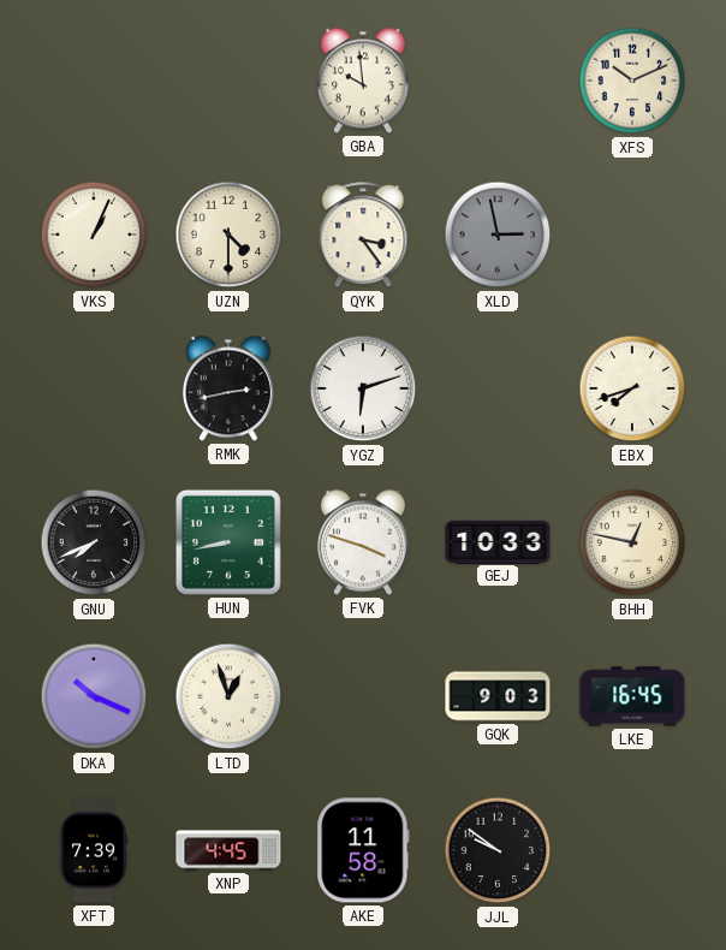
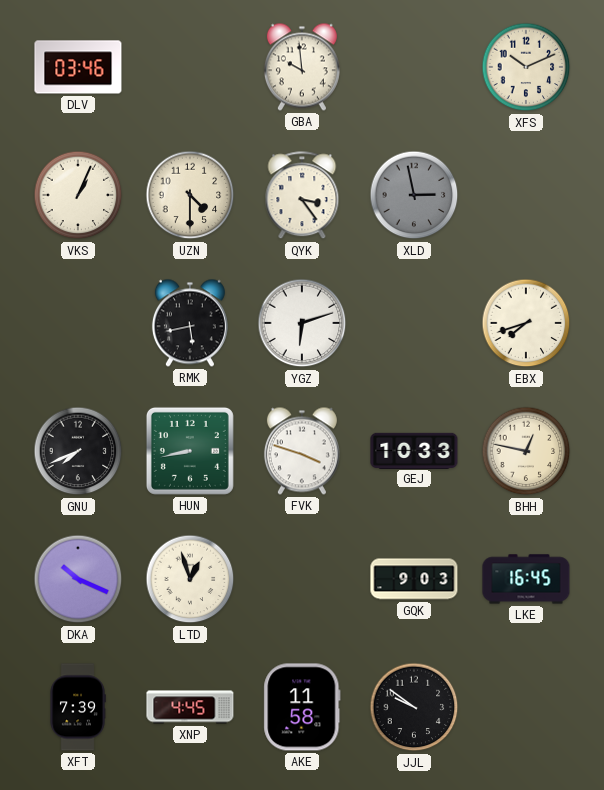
DLV: none -> 03:46
RMK: 2:43 -> 5:43
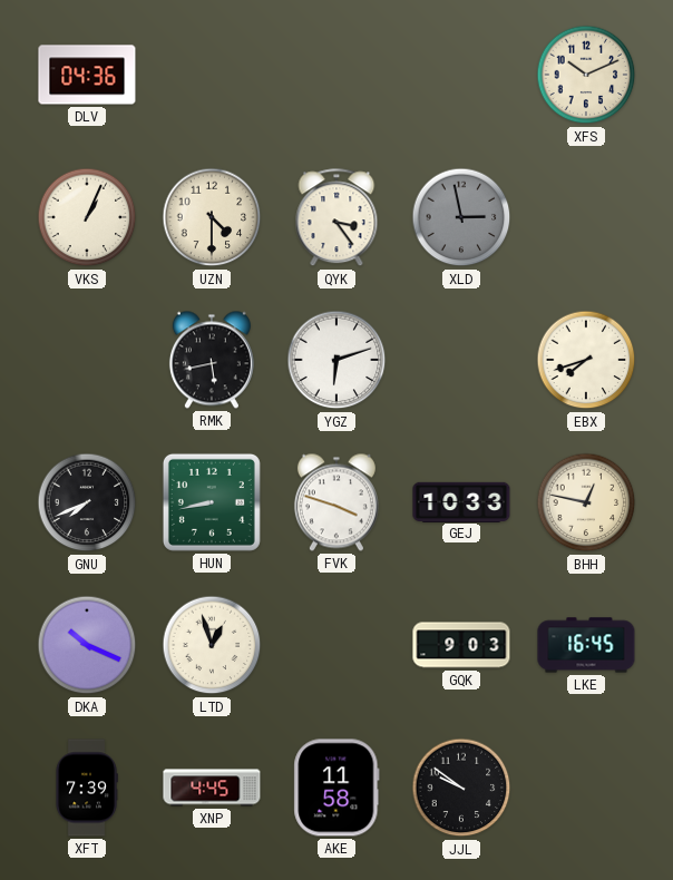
DLV: 03:46 -> 04:36
GBA: 9:59 -> none
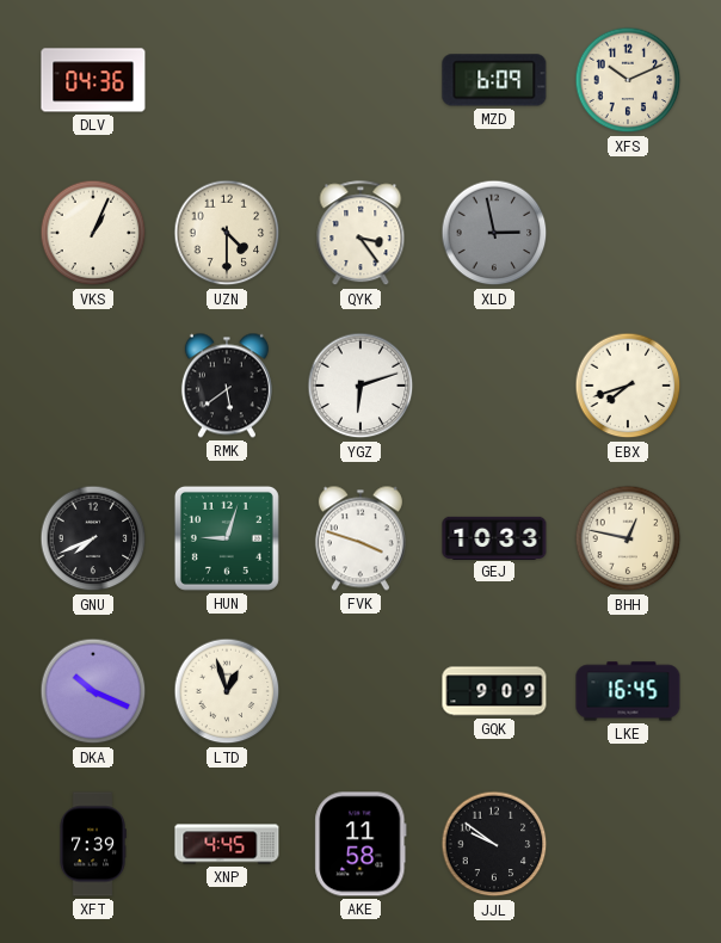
MZD: none -> 6:09
RMK: 5:43 -> 5:39
HUN: 8:43 -> 9:03
GQK: 9:03 -> 9:09
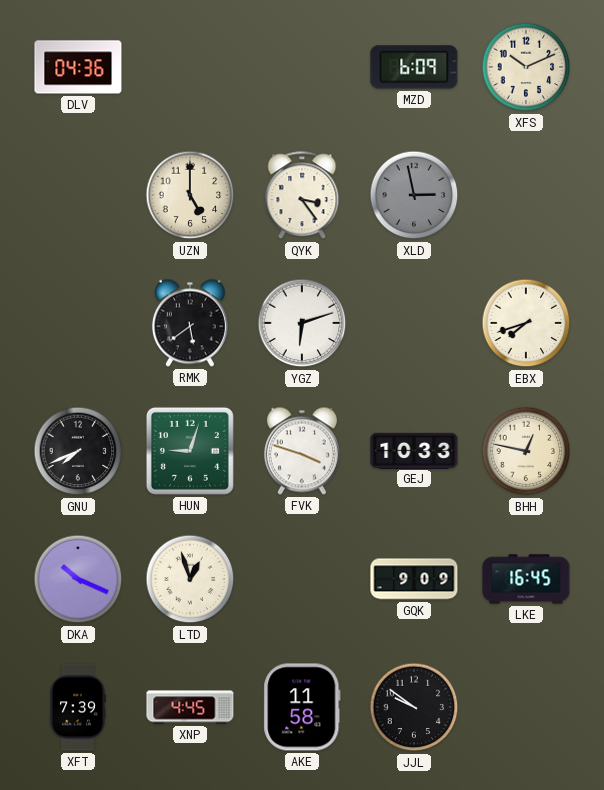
VKS: 1:04 -> none
UZN: 4:30 -> 5:00
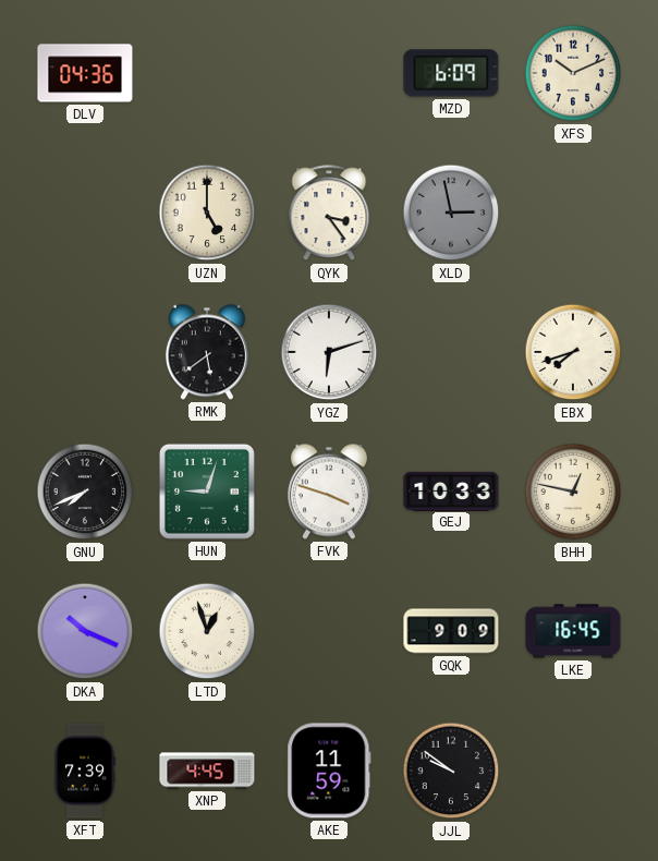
AKE: 11:58 -> 11:59
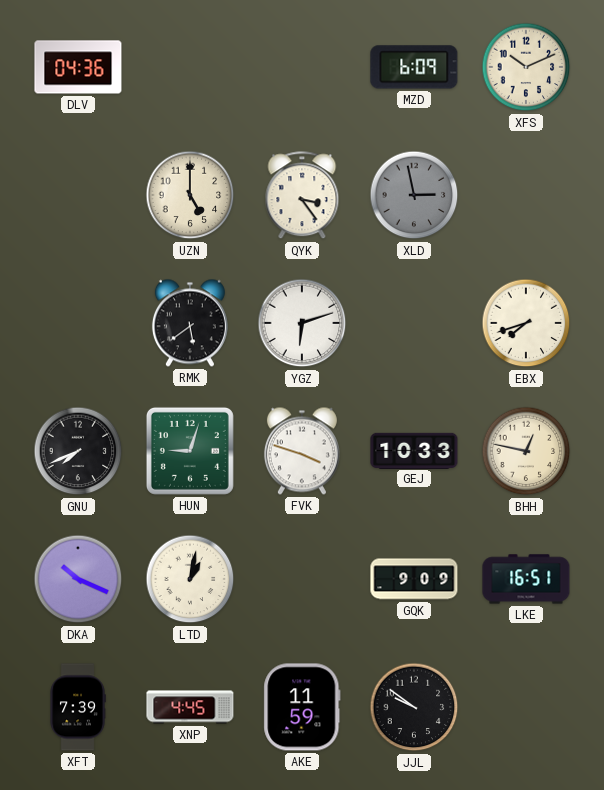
LTD: 12:57 -> 1:02
LKE: 16:45 -> 16:51
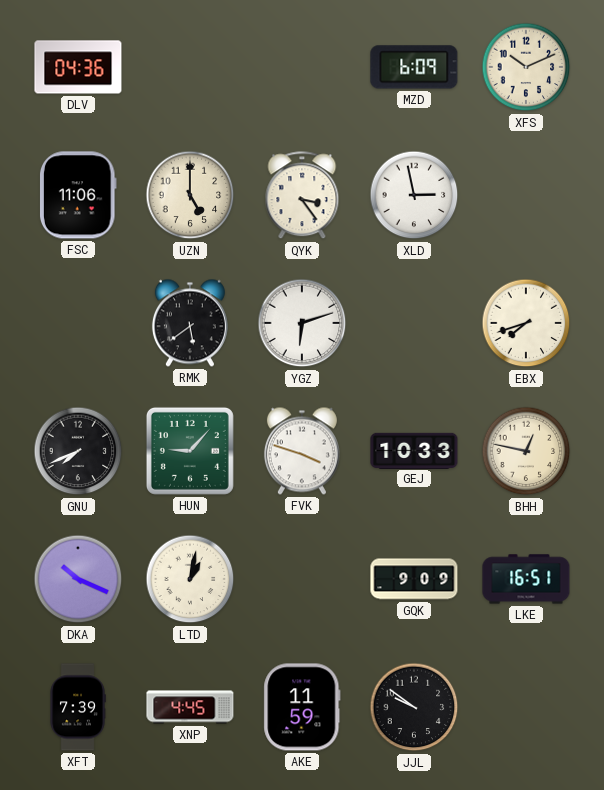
FSC: none -> 11:06
XLD dial: grey -> white
HUN: 9:03 -> 9:07
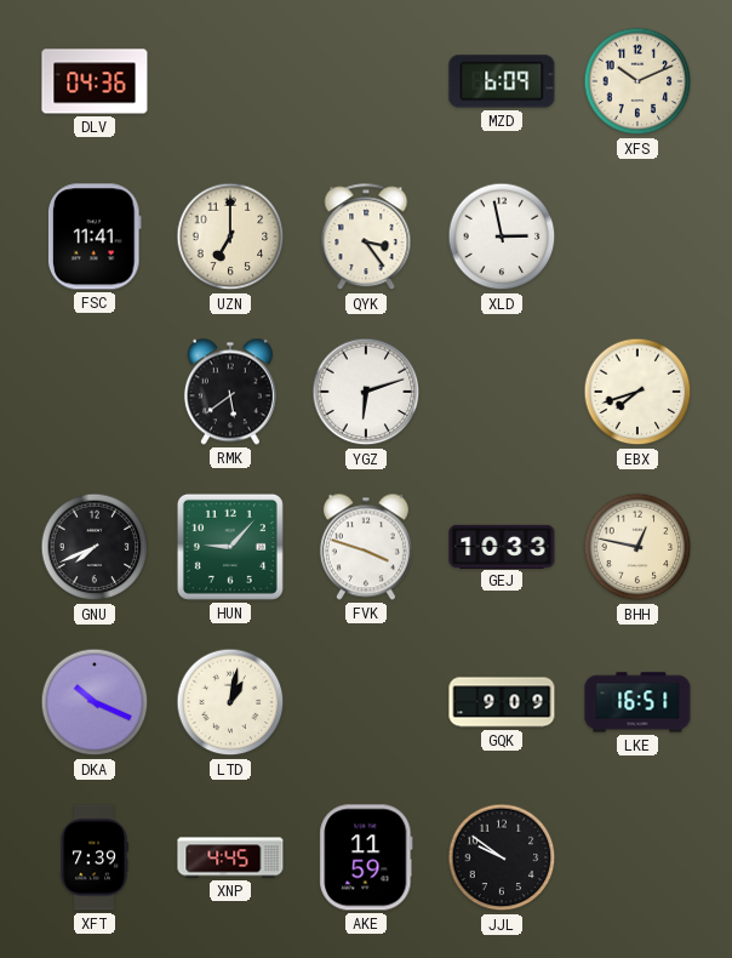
FSC: 11:06 -> 11:41
UZN: 5:00 -> 7:00
